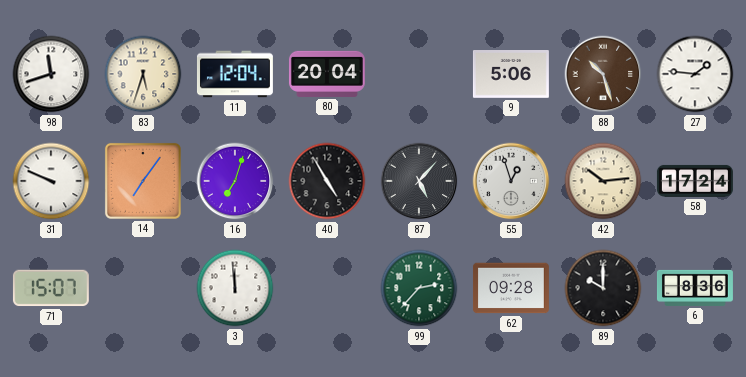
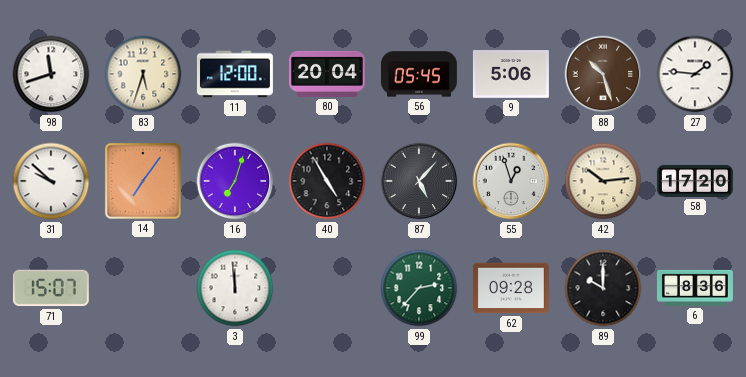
11: 12:04 -> 12:00
56: none -> 05:45
31: 9:49 -> 9:52
58: 17:24 -> 17:20
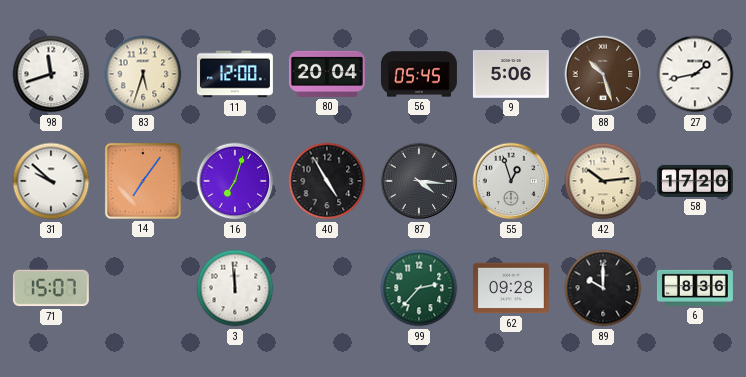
27: 1:46 -> 1:43
87: 5:07 -> 4:16
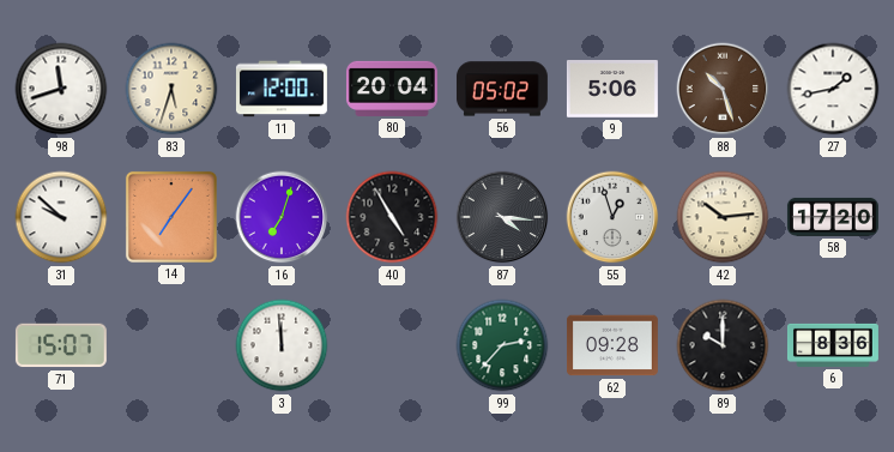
56: 05:45 -> 05:02
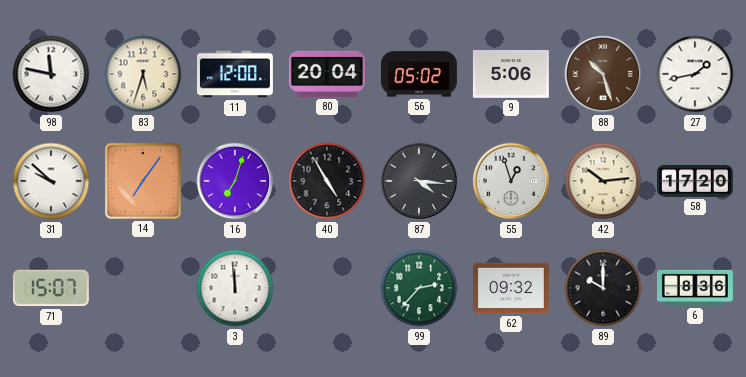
98: 11:42 -> 11:47
62: 09:28 -> 09:32
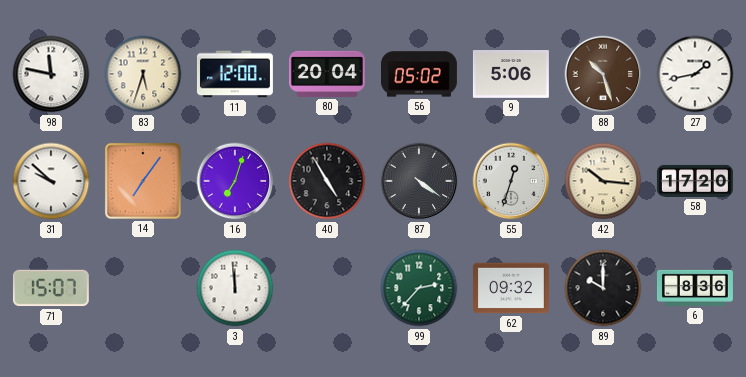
87: 4:16 -> 4:21
55: 12:57 -> 12:33
42: 10:14 -> 10:16
